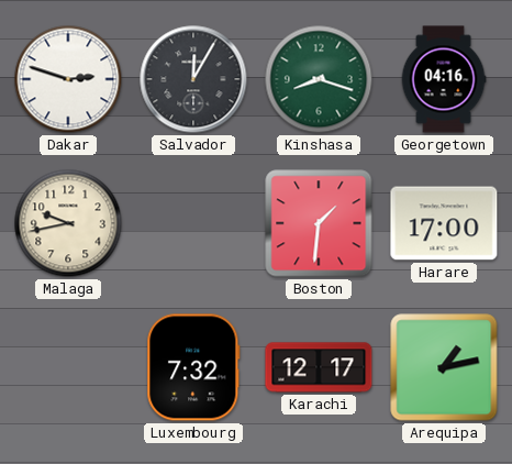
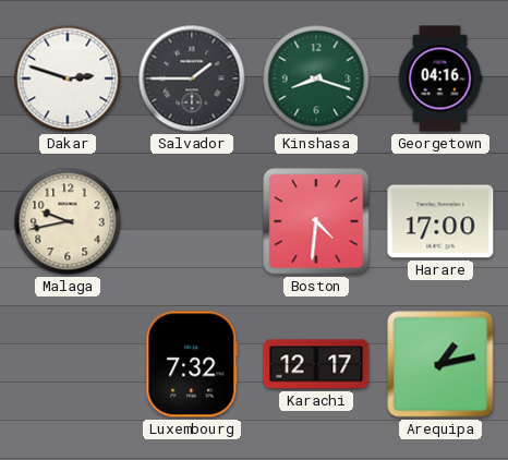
Salvador: 12:05 -> 1:45
Boston: 1:31 -> 4:31
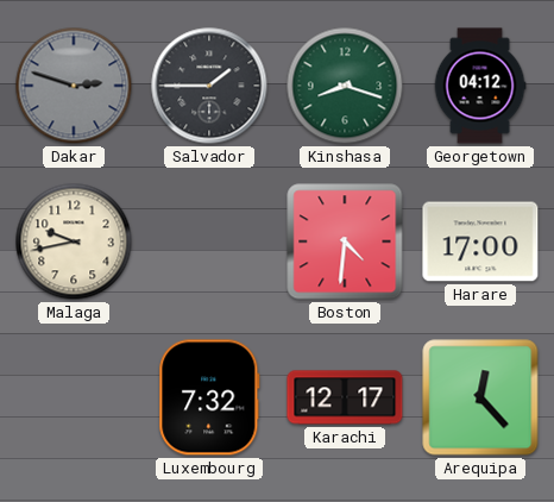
Dakar dial: white -> grey
Georgetown: 04:16 -> 04:12
Arequipa: 1:13 -> 12:23
